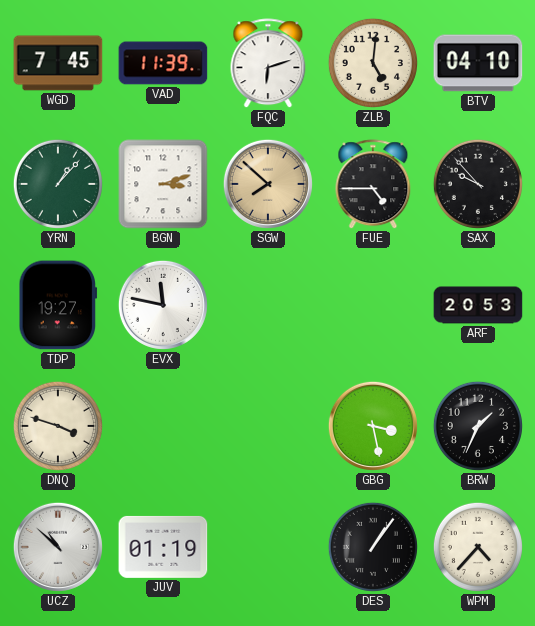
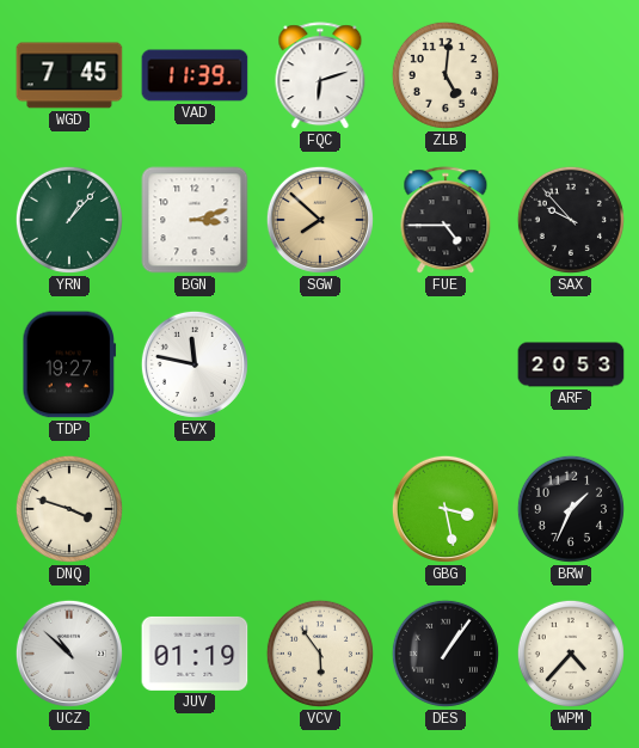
BTV: 04:10 -> none
VCV: none -> 5:54
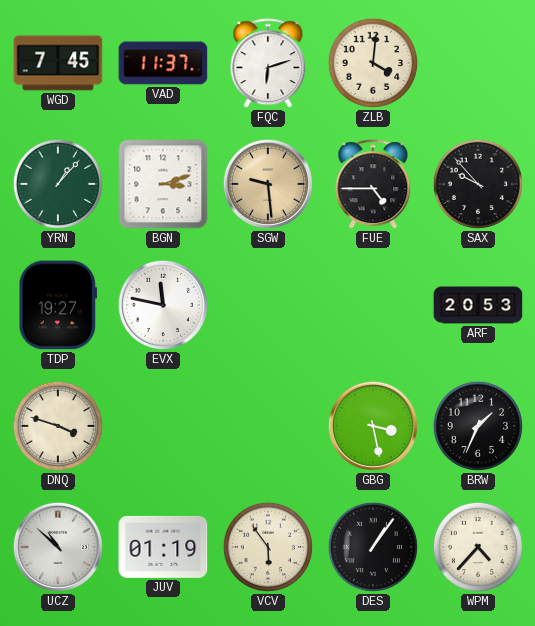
VAD: 11:39 -> 11:37
ZLB: 5:01 -> 4:01
SGW: 7:52 -> 9:29
